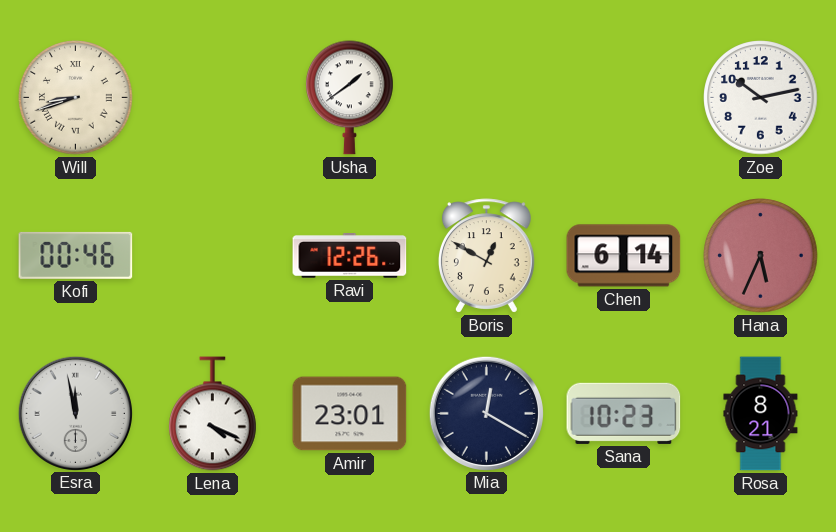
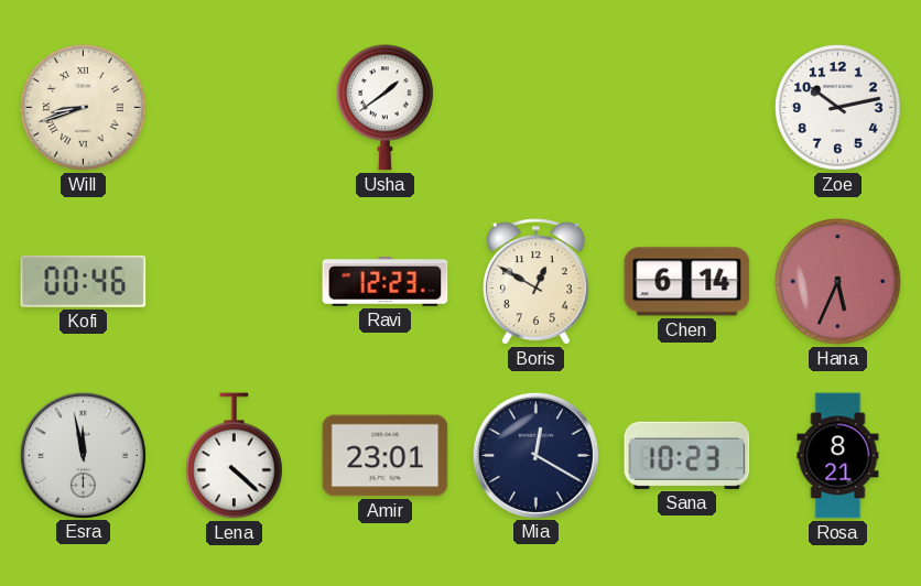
Ravi: 12:26 -> 12:23
Lena: 4:19 -> 4:22
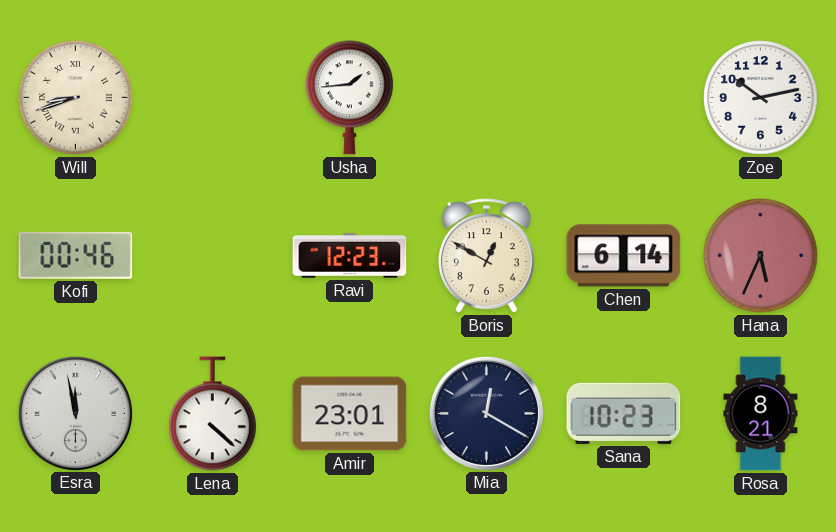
Usha: 1:39 -> 1:44
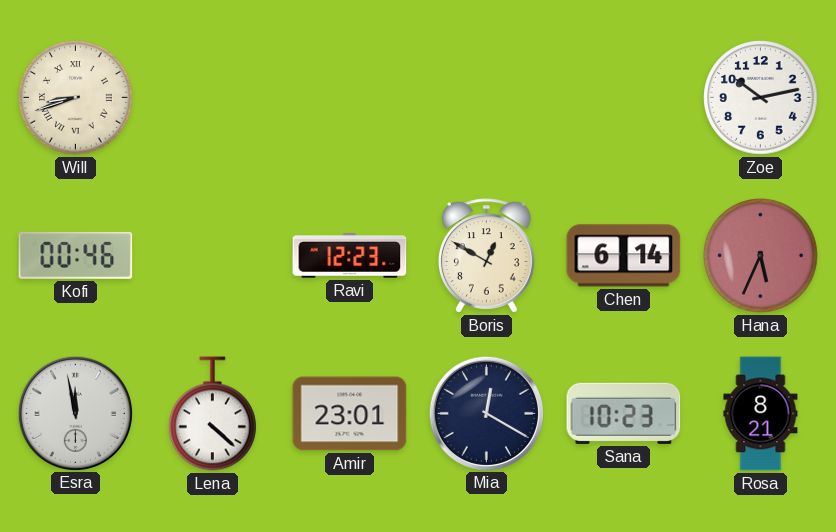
Usha: 1:44 -> none
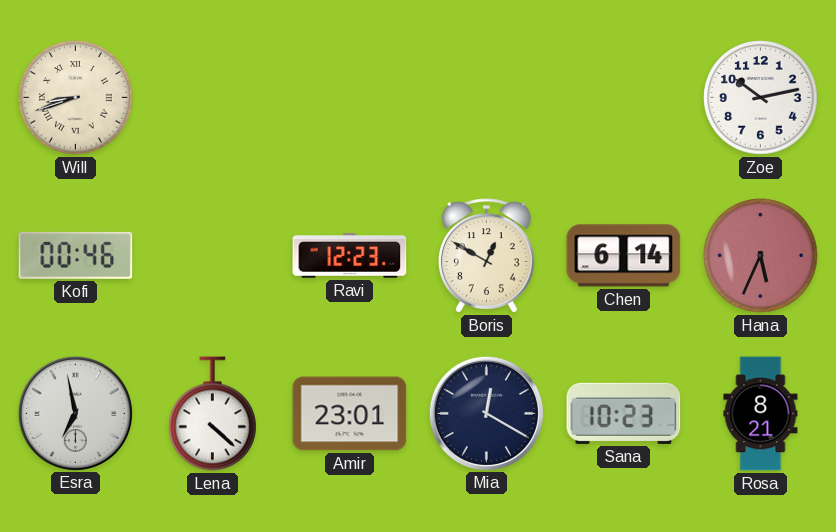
Esra: 11:58 -> 6:58
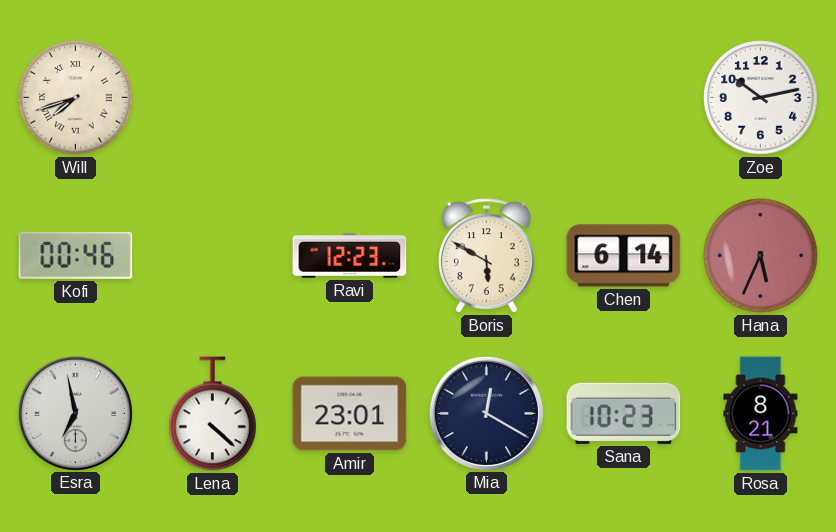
Will: 8:42 -> 7:42
Boris: 12:50 -> 5:50
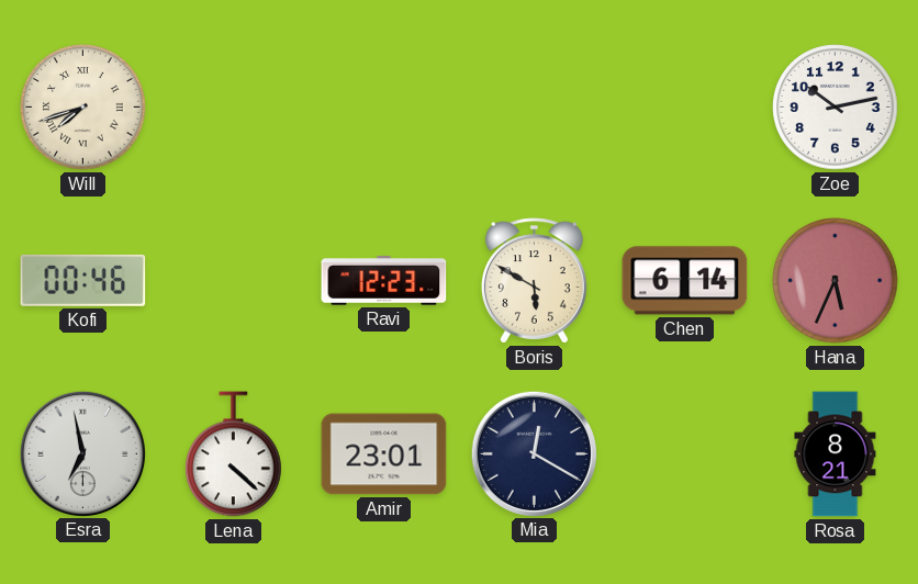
Sana: 10:23 -> none
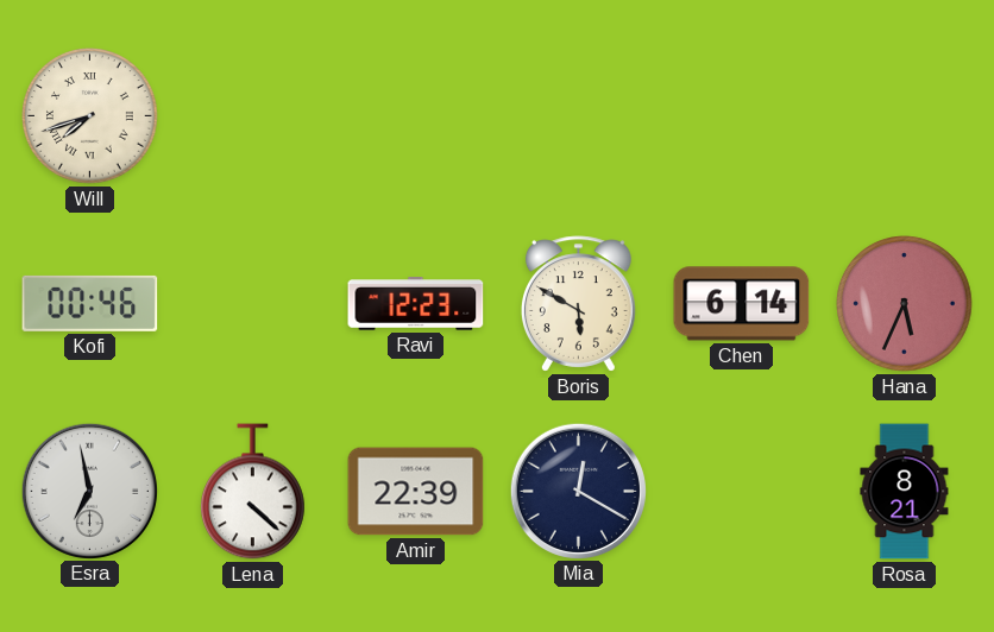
Zoe: 10:13 -> none
Amir: 23:01 -> 22:39
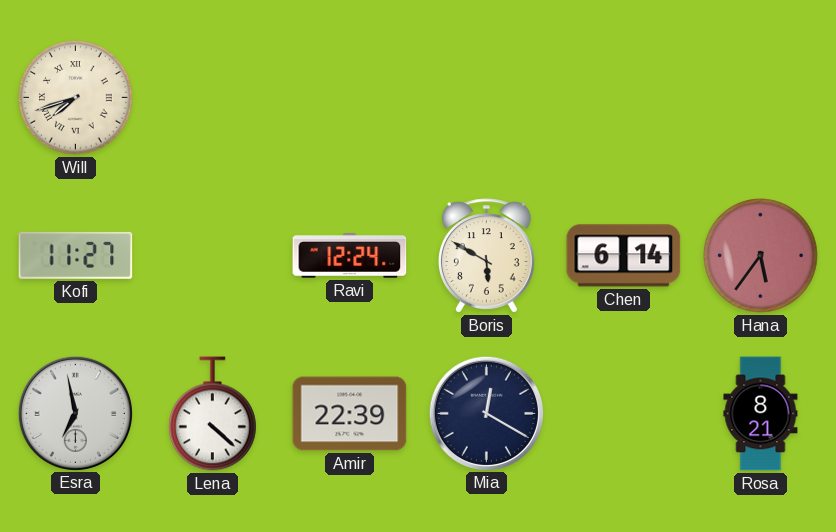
Kofi: 00:46 -> 11:27
Ravi: 12:23 -> 12:24
Hana: 5:34 -> 5:36
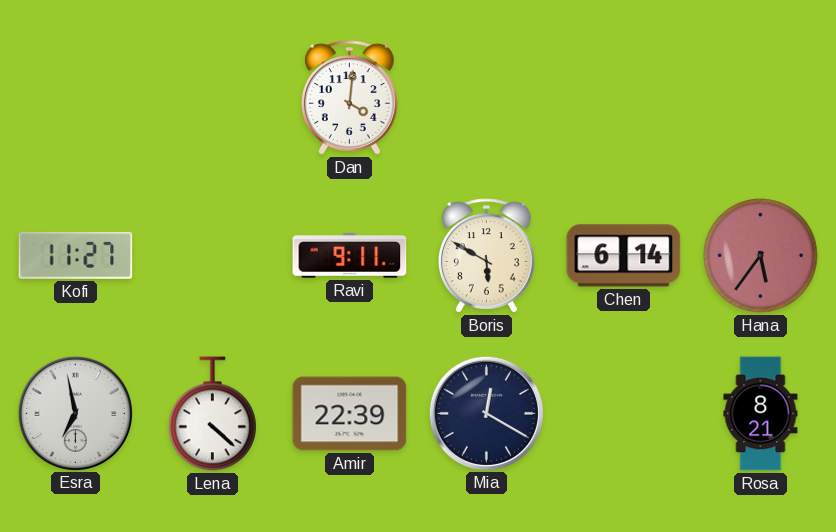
Will: 7:42 -> none
Dan: none -> 4:01
Ravi: 12:24 -> 9:11
